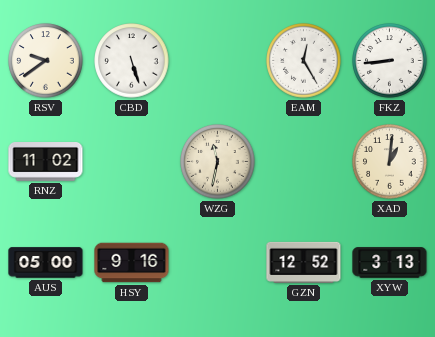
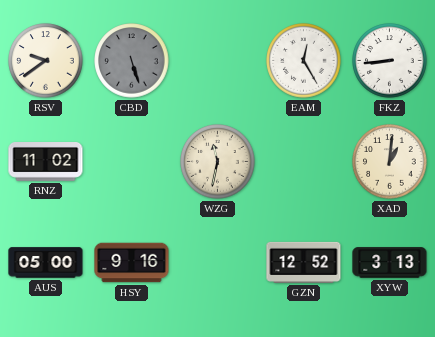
CBD dial: white -> grey
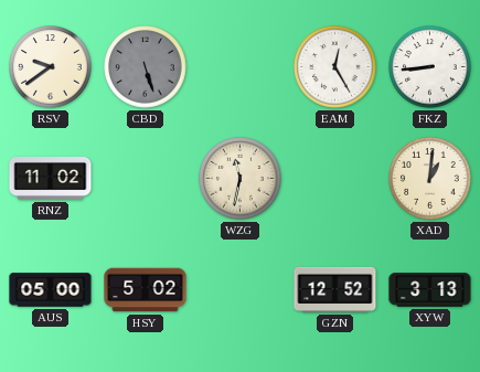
HSY: 9:16 -> 5:02
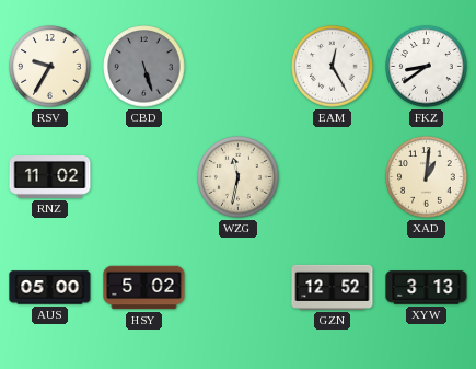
RSV: 9:39 -> 9:35
FKZ: 8:44 -> 8:39
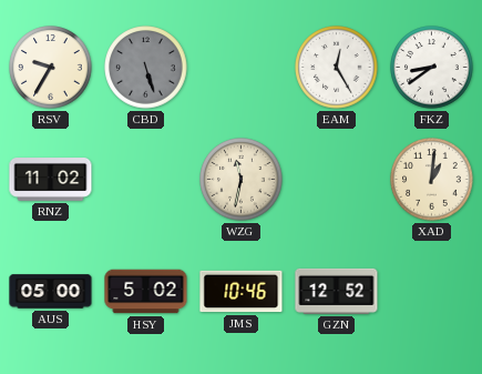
JMS: none -> 10:46
XYW: 3:13 -> none
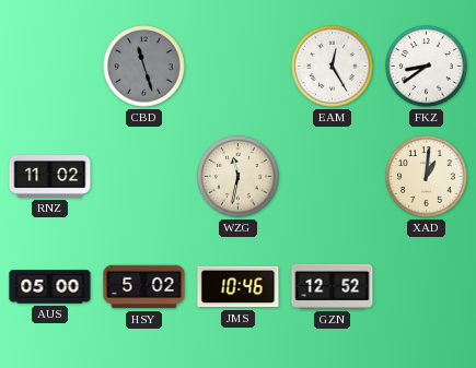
RSV: 9:35 -> none
CBD: 5:27 -> 11:27
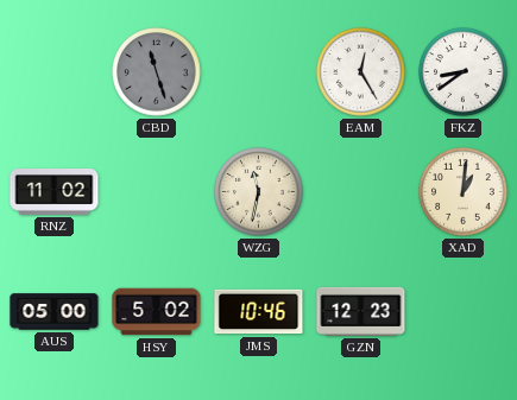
GZN: 12:52 -> 12:23
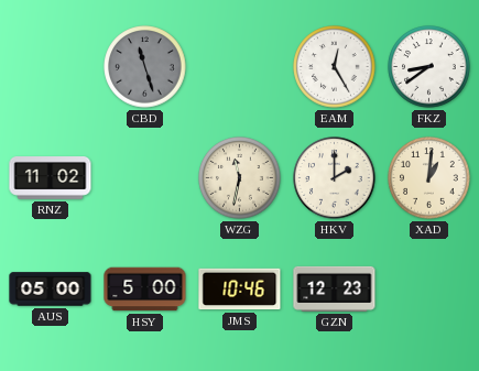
HKV: none -> 2:00
HSY: 5:02 -> 5:00
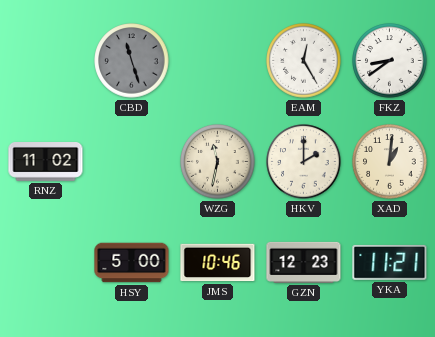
AUS: 05:00 -> none
YKA: none -> 11:21
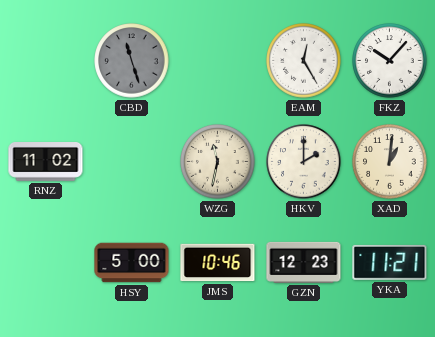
FKZ: 8:39 -> 10:07
